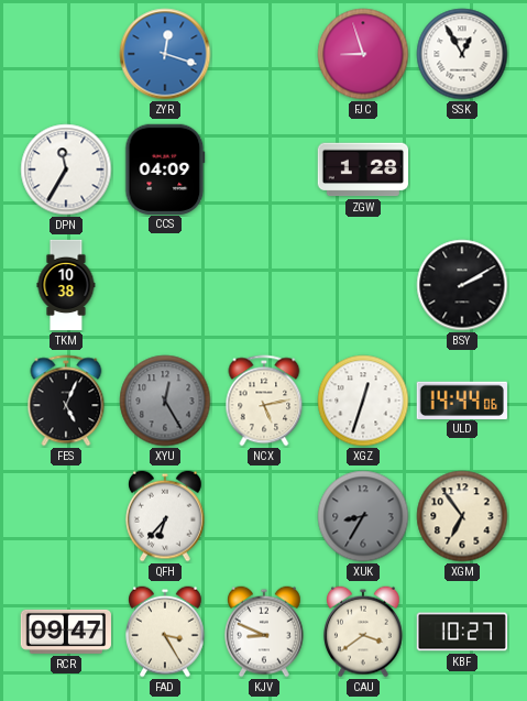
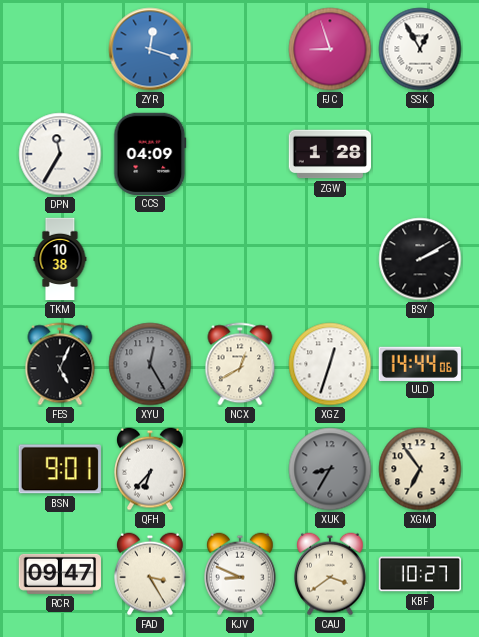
NCX: 5:13 -> 12:40
BSN: none -> 9:01
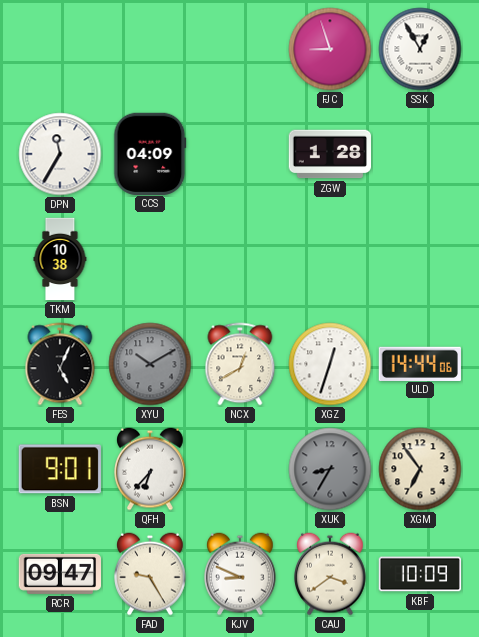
ZYR: 12:18 -> none
BSY: 2:10 -> none
XYU: 12:25 -> 10:10
FAD: 3:25 -> 9:25
KBF: 10:27 -> 10:09
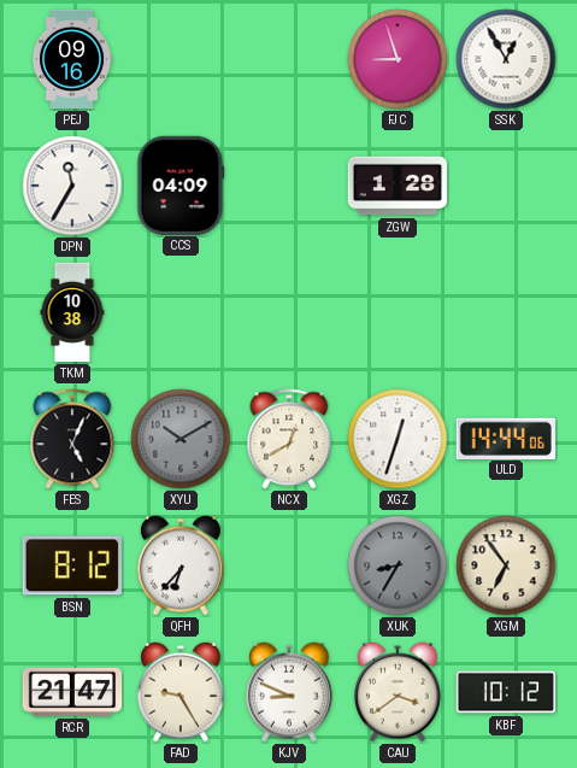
PEJ: none -> 09:16
BSN: 9:01 -> 8:12
RCR: 09:47 -> 21:47
KBF: 10:09 -> 10:12
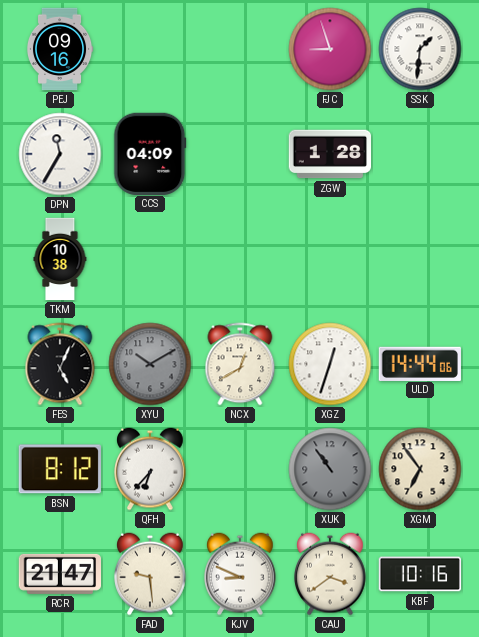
SSK: 12:55 -> 1:31
XUK: 8:35 -> 10:54
FAD: 9:25 -> 9:29
KBF: 10:12 -> 10:16
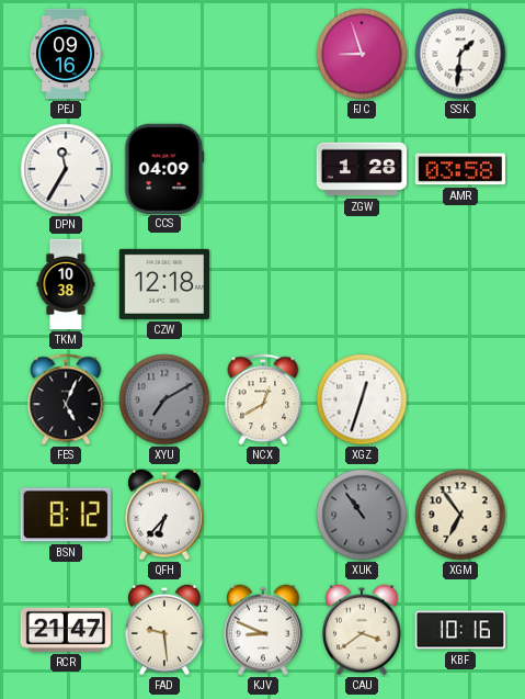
AMR: none -> 03:58
CZW: none -> 12:18
XYU: 10:10 -> 7:10
ULD: 14:44 -> none
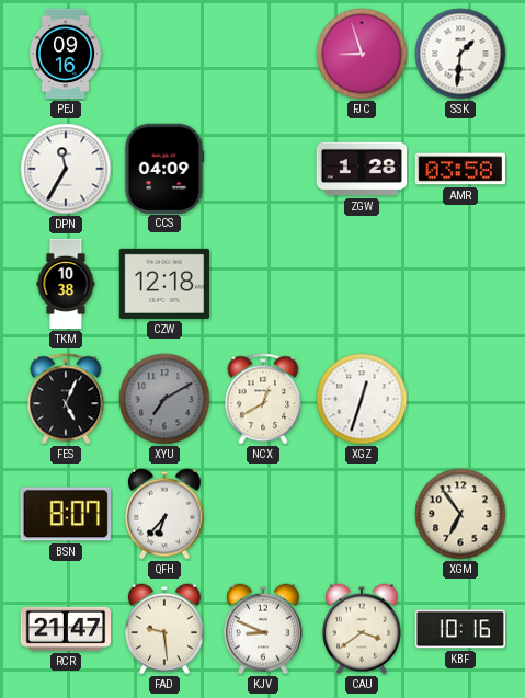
BSN: 8:12 -> 8:07
XUK: 10:54 -> none
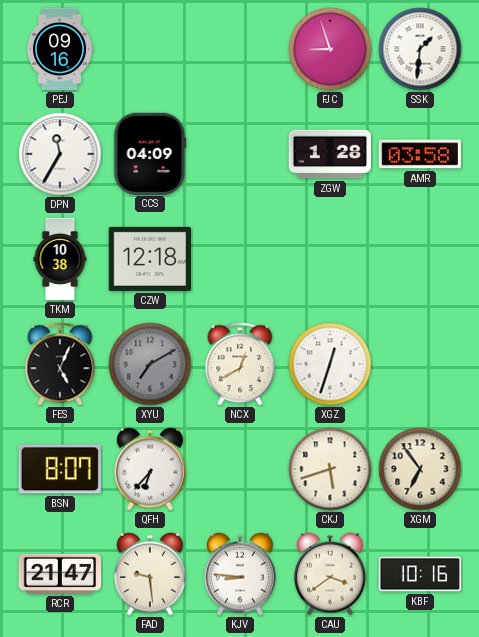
CKJ: none -> 5:42
KJV: 8:49 -> 8:46
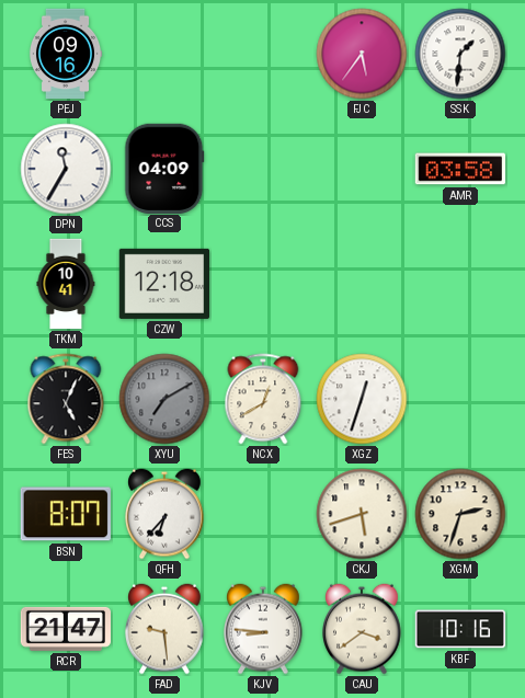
FJC: 8:57 -> 5:36
ZGW: 1:28 -> none
TKM: 10:38 -> 10:41
XGM: 6:54 -> 2:33
